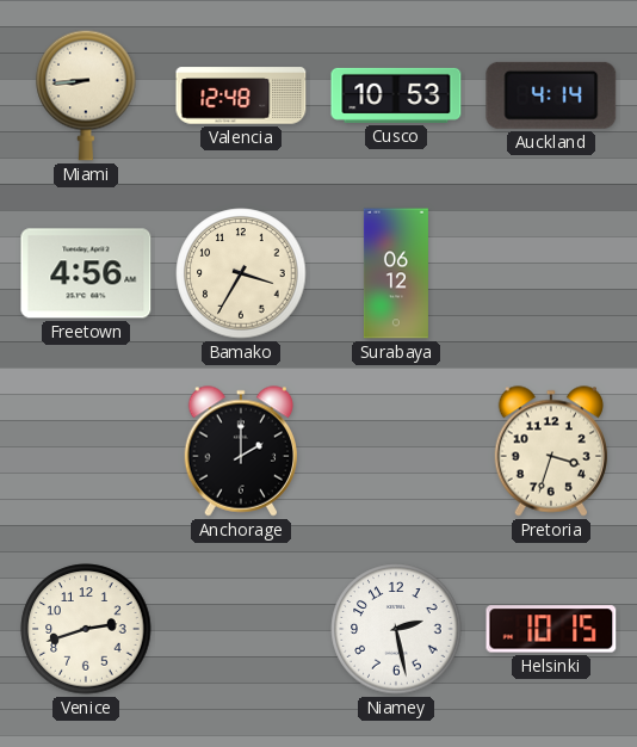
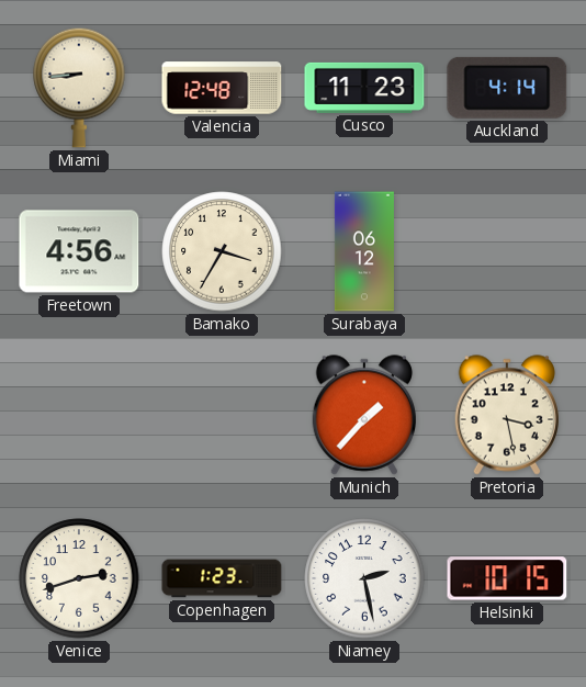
Cusco: 10:53 -> 11:23
Anchorage: 2:00 -> none
Munich: none -> 1:37
Pretoria: 3:33 -> 3:28
Copenhagen: none -> 1:23
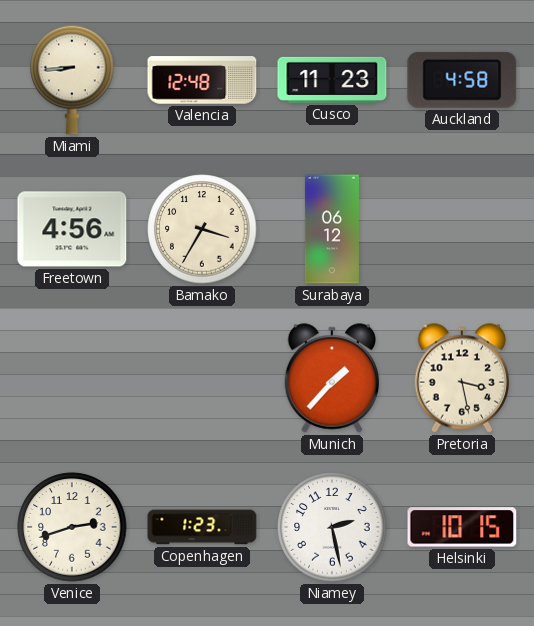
Auckland: 4:14 -> 4:58
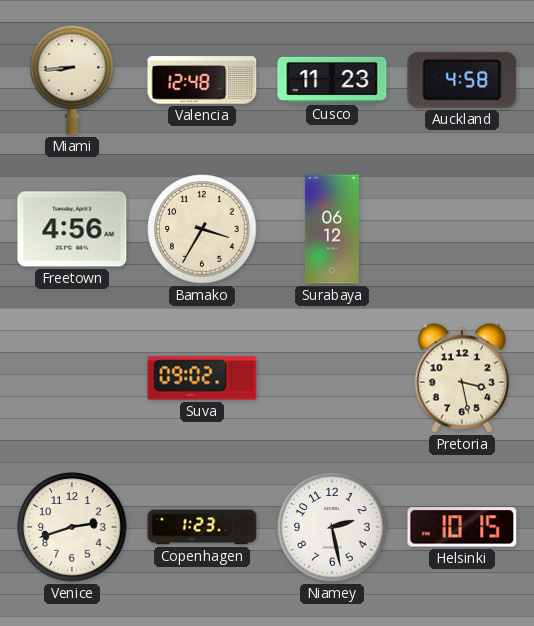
Suva: none -> 09:02
Munich: 1:37 -> none
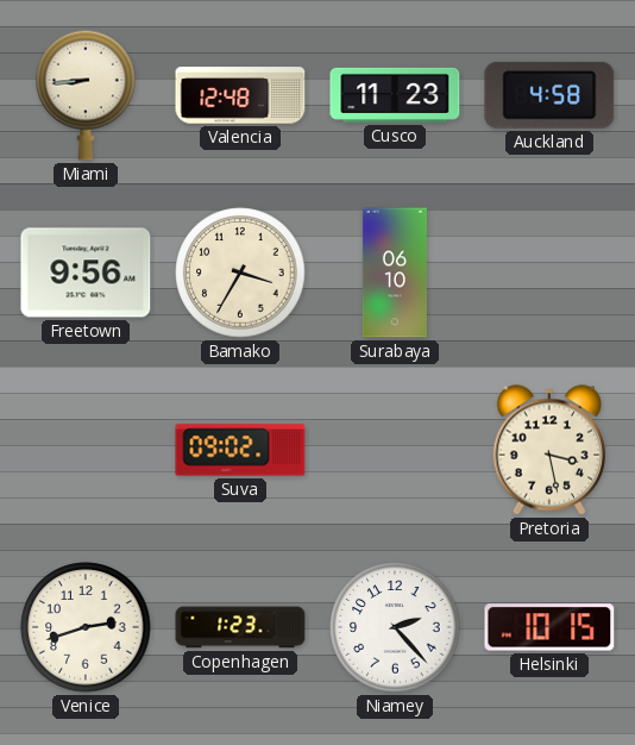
Freetown: 4:56 -> 9:56
Surabaya: 06:12 -> 06:10
Niamey: 2:28 -> 2:23
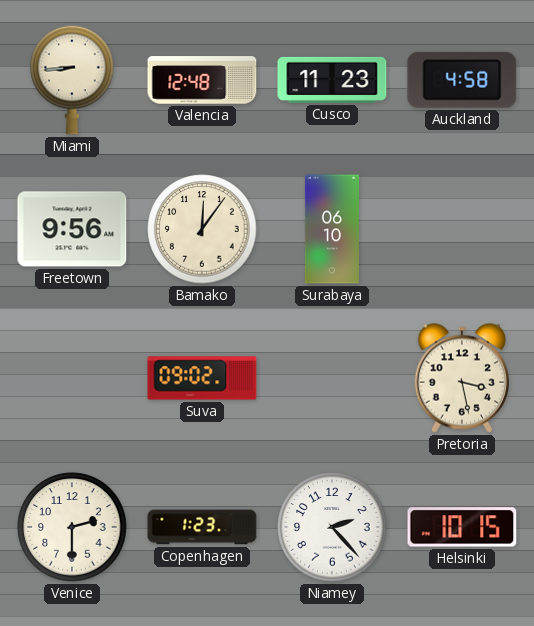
Bamako: 3:35 -> 12:06
Venice: 2:42 -> 2:30
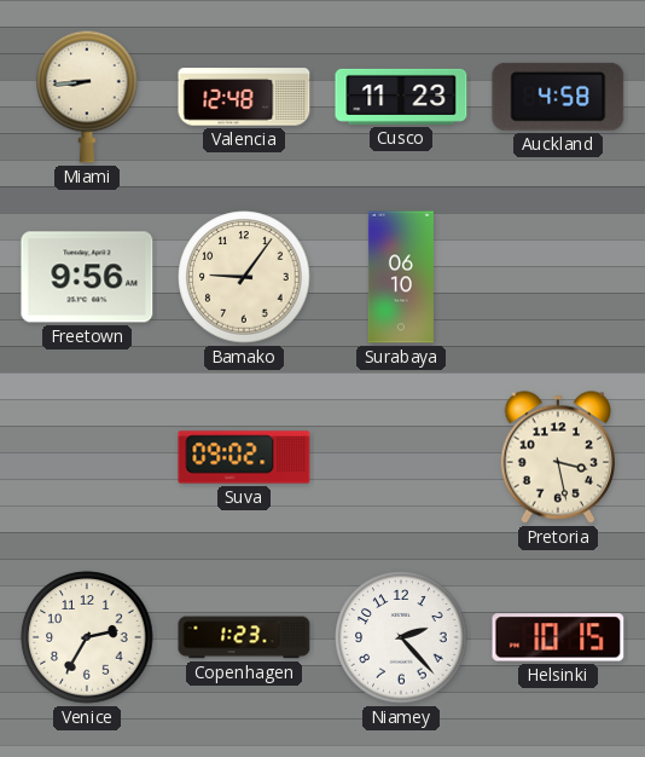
Bamako: 12:06 -> 9:06
Venice: 2:30 -> 2:35
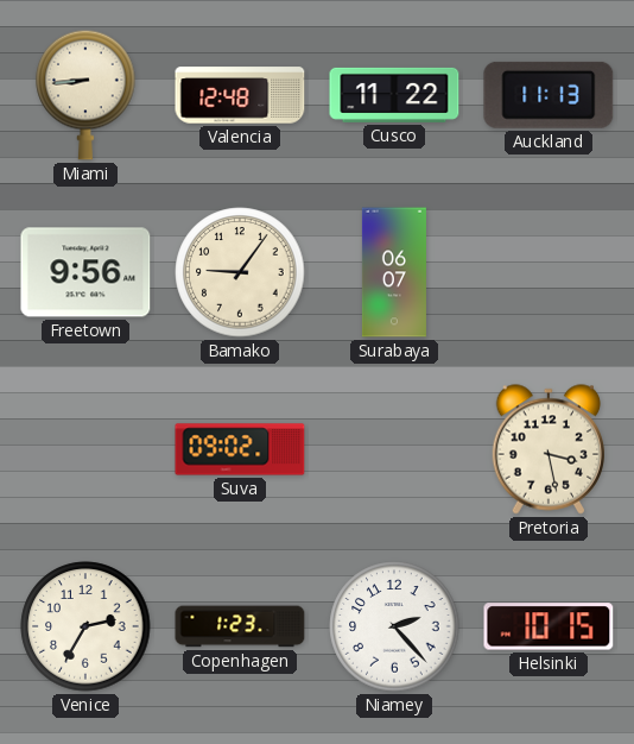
Cusco: 11:23 -> 11:22
Auckland: 4:58 -> 11:13
Surabaya: 06:10 -> 06:07
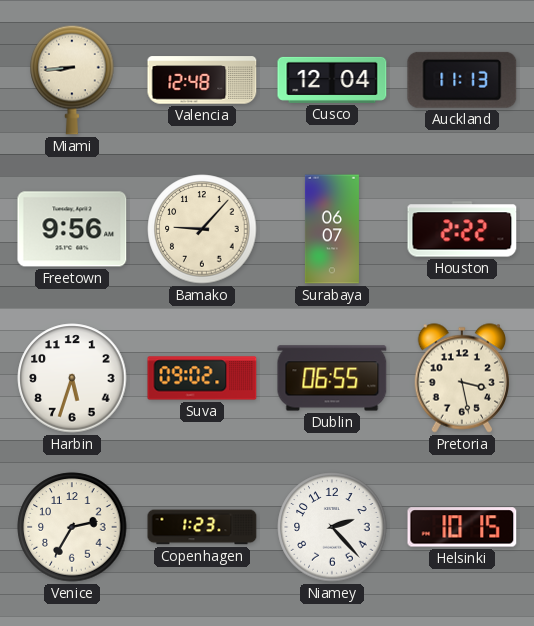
Cusco: 11:22 -> 12:04
Bamako: 9:06 -> 9:07
Houston: none -> 2:22
Harbin: none -> 5:33
Dublin: none -> 06:55
